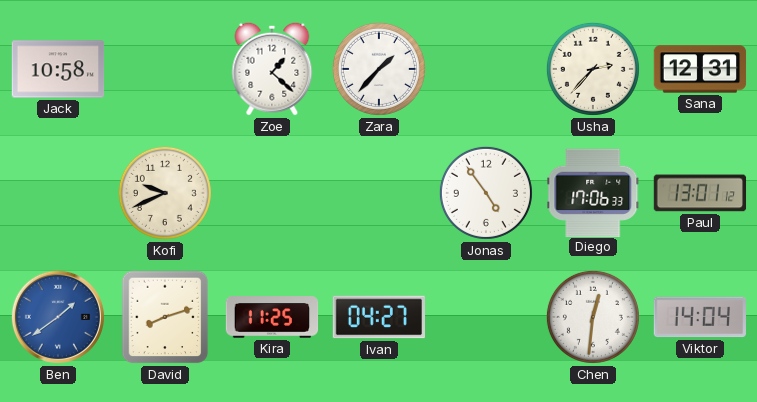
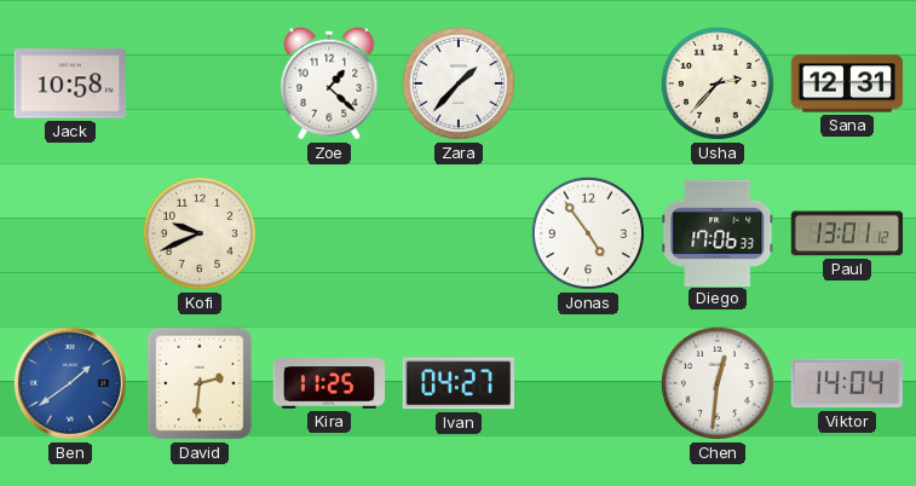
David: 8:12 -> 2:31
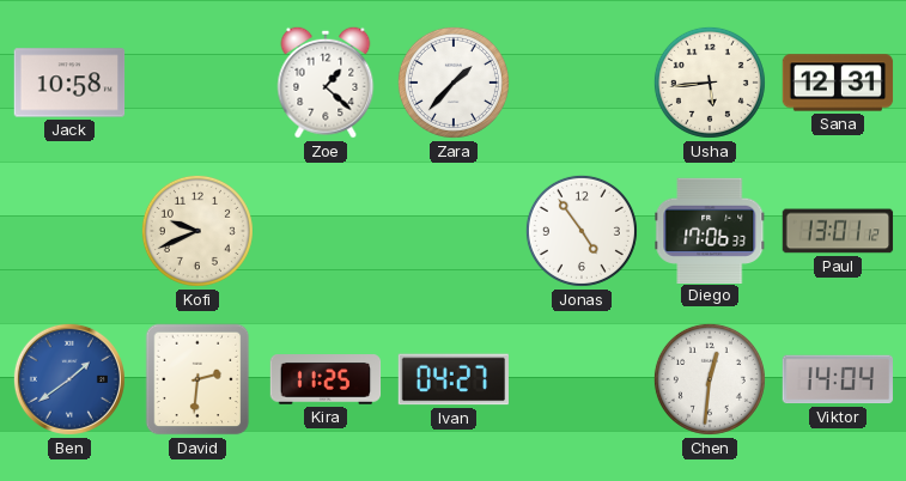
Usha: 2:37 -> 5:44
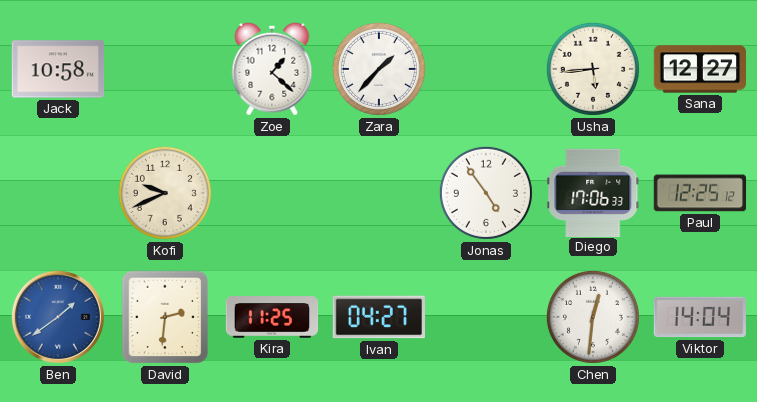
Sana: 12:31 -> 12:27
Paul: 13:01 -> 12:25
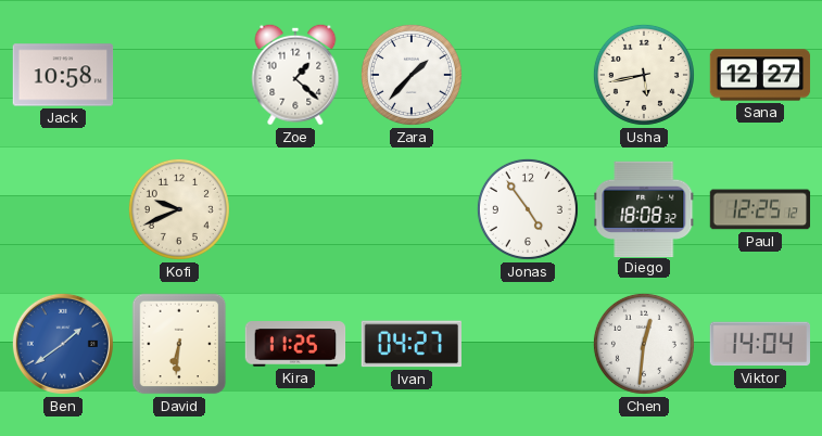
Usha: 5:44 -> 5:43
Diego: 17:06 -> 18:08
David: 2:31 -> 6:31
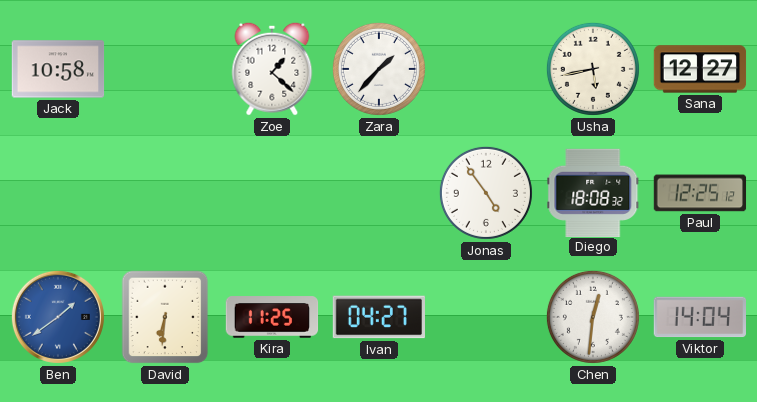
Kofi: 9:41 -> none
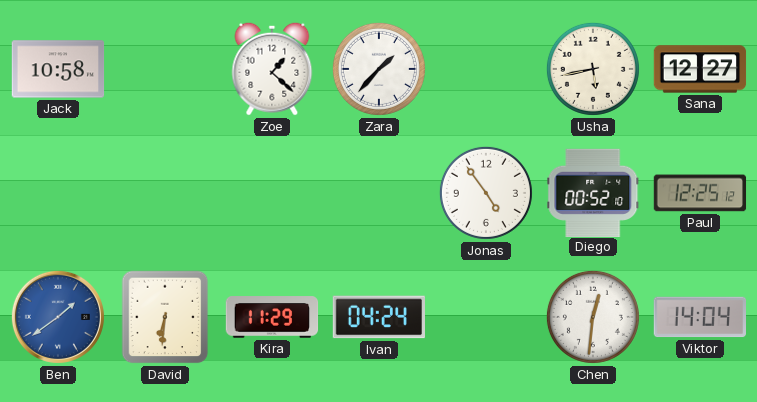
Diego: 18:08 -> 00:52
Kira: 11:25 -> 11:29
Ivan: 04:27 -> 04:24
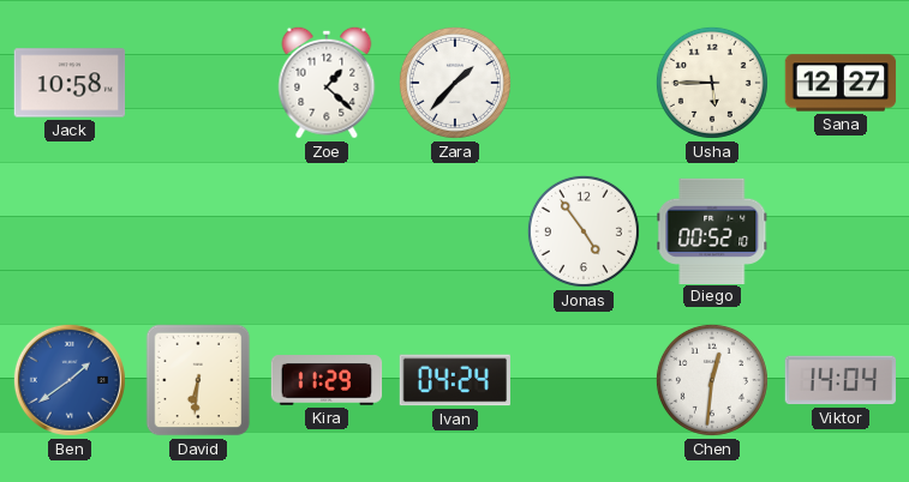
Usha: 5:43 -> 5:45
Paul: 12:25 -> none
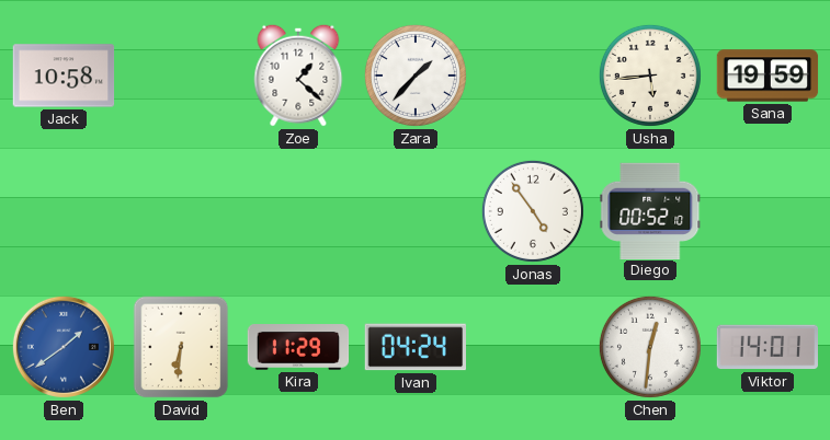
Usha: 5:45 -> 5:44
Sana: 12:27 -> 19:59
Viktor: 14:04 -> 14:01
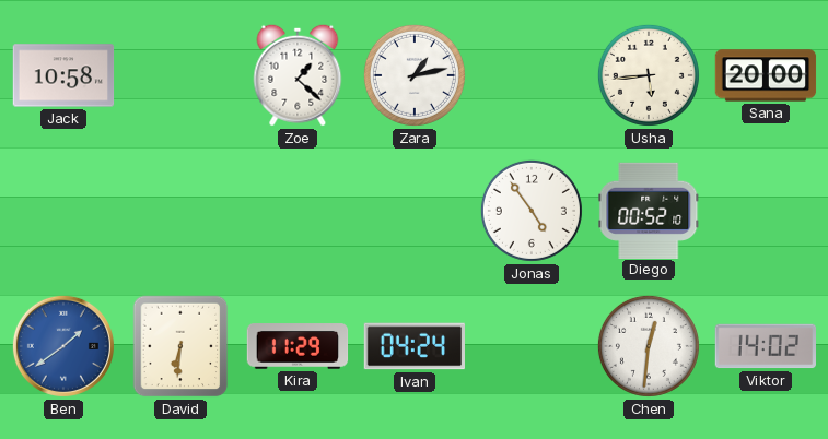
Zara: 1:37 -> 1:13
Sana: 19:59 -> 20:00
Viktor: 14:01 -> 14:02
